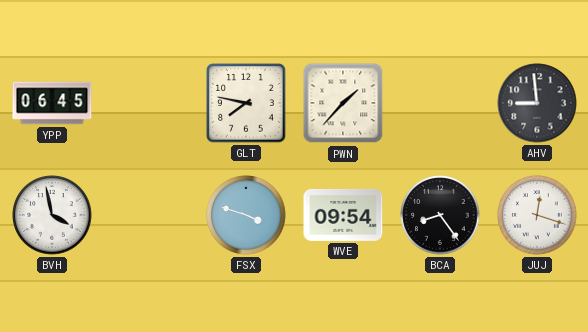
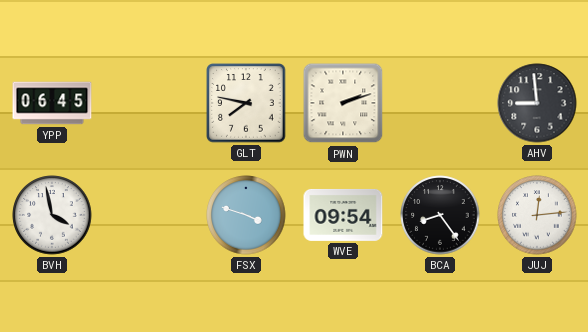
PWN: 1:37 -> 2:12
JUJ: 12:18 -> 12:14
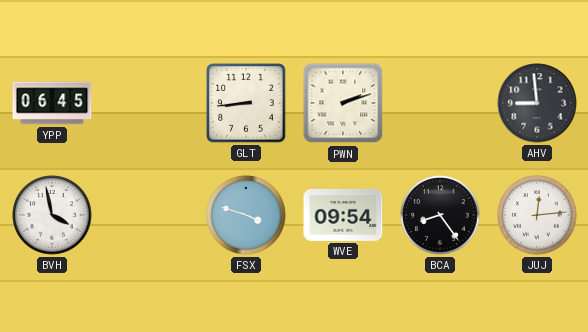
GLT: 7:47 -> 8:44
